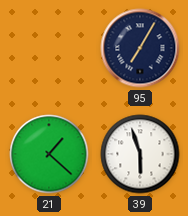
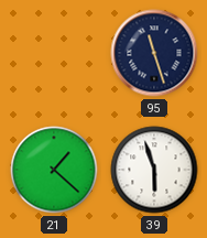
95: 7:05 -> 11:27
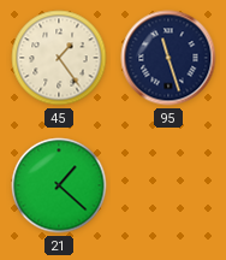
45: none -> 1:24
39: 5:57 -> none
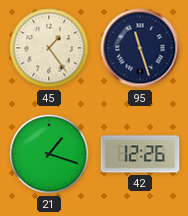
21: 1:22 -> 1:18
42: none -> 12:26
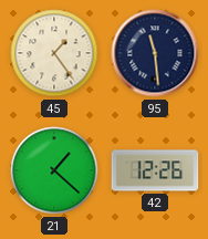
95: 11:27 -> 11:29
21: 1:18 -> 1:22
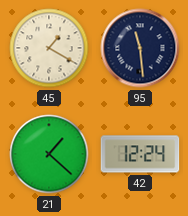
45: 1:24 -> 1:20
42: 12:26 -> 12:24
